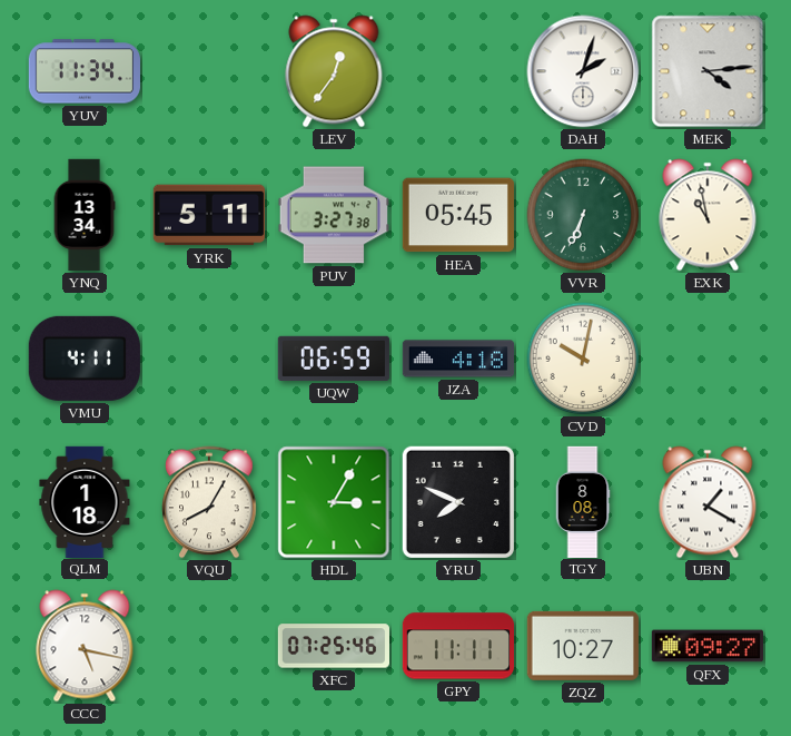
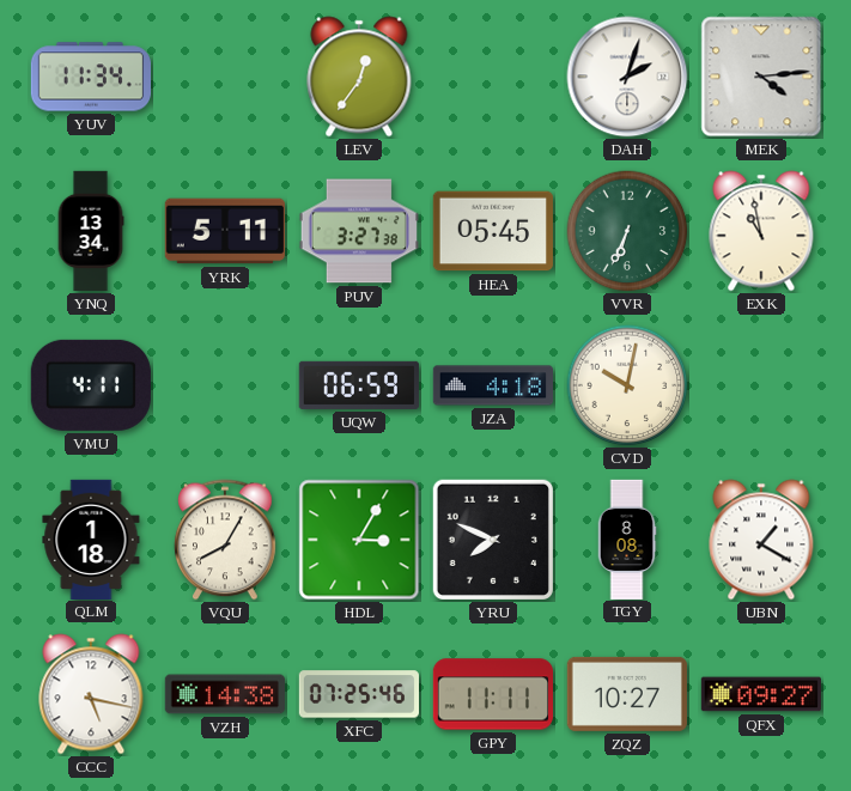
VZH: none -> 14:38
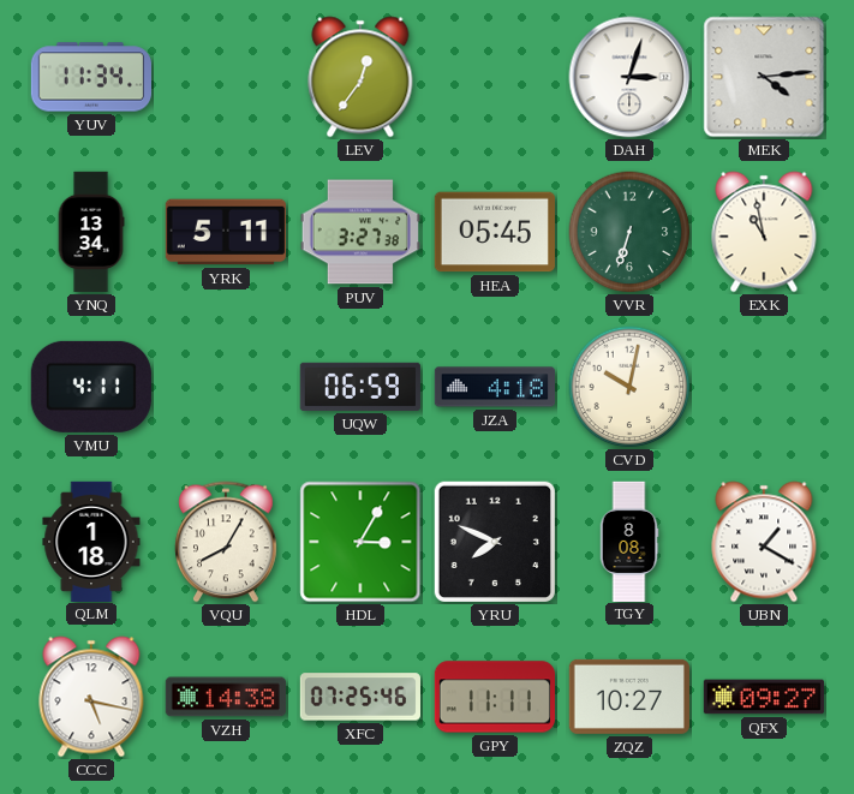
DAH: 2:03 -> 3:03
VVR: 6:34 -> 6:33
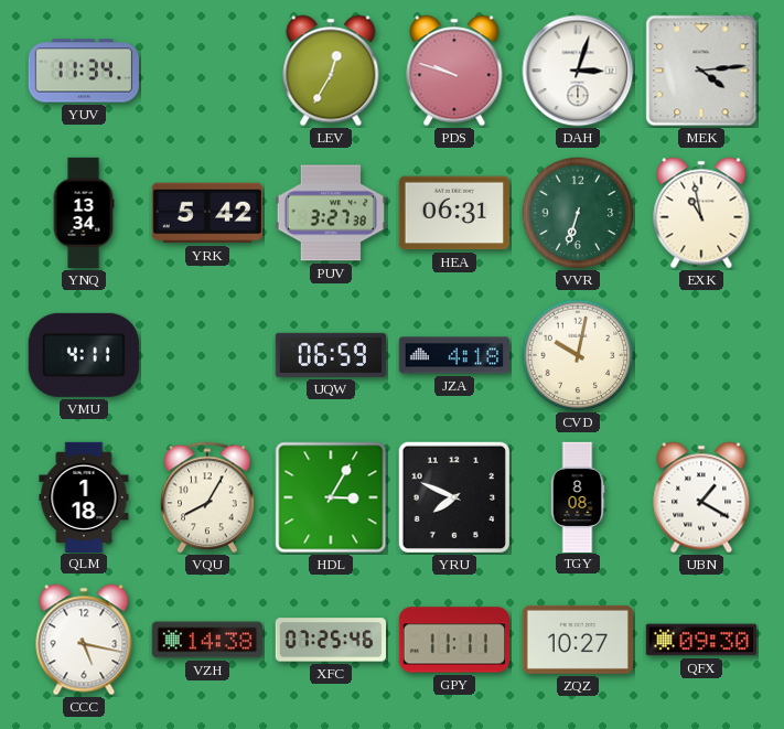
LEV: 12:36 -> 12:35
PDS: none -> 9:48
YRK: 5:11 -> 5:42
HEA: 05:45 -> 06:31
QFX: 09:27 -> 09:30
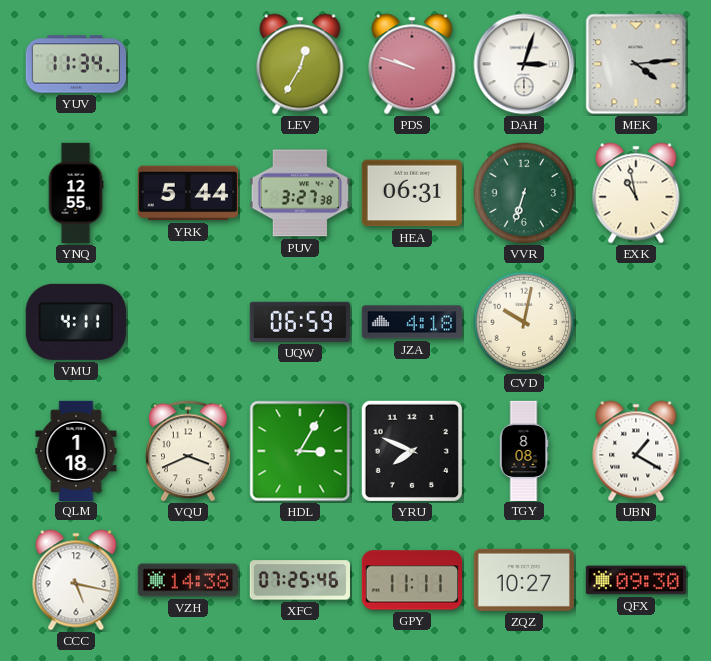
YNQ: 13:34 -> 12:55
YRK: 5:42 -> 5:44
VQU: 8:05 -> 3:41
